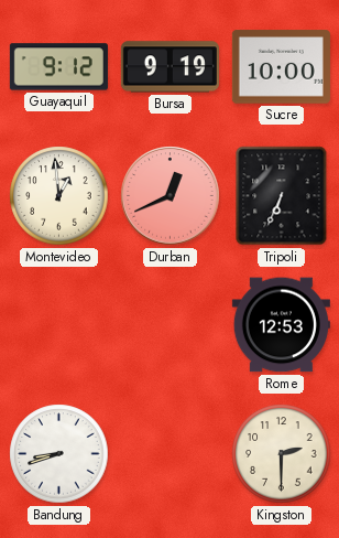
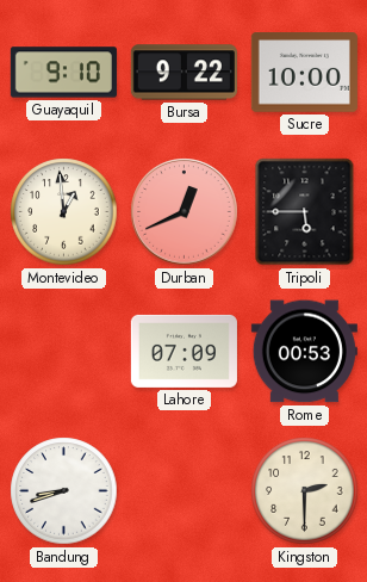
Guayaquil: 9:12 -> 9:10
Bursa: 9:19 -> 9:22
Tripoli: 6:34 -> 5:45
Lahore: none -> 07:09
Rome: 12:53 -> 00:53
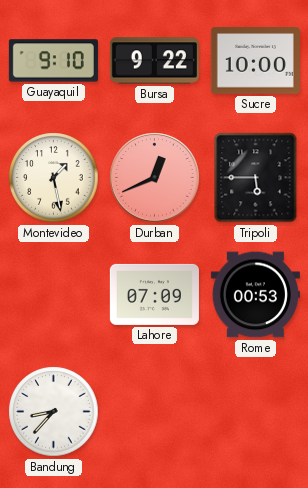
Montevideo: 12:59 -> 1:28
Bandung: 8:42 -> 8:37
Kingston: 2:30 -> none
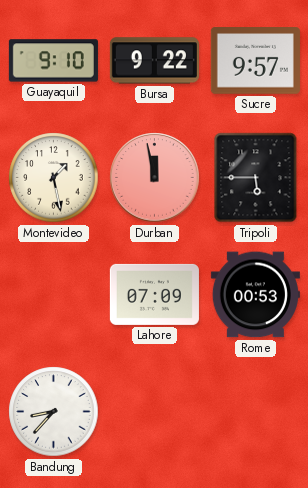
Sucre: 10:00 -> 9:57
Durban: 12:41 -> 11:58
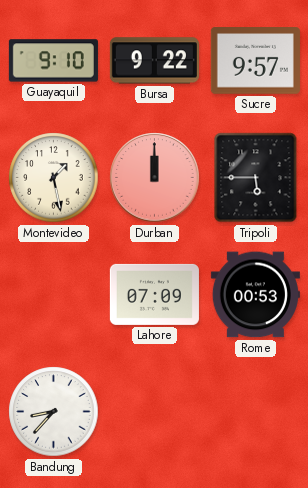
Durban: 11:58 -> 12:00
